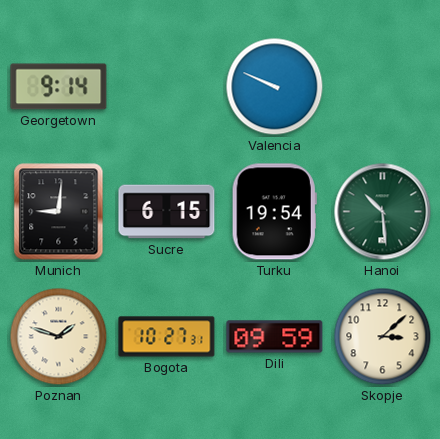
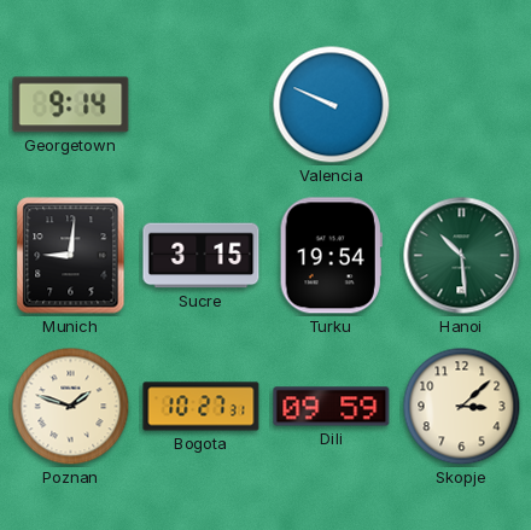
Sucre: 6:15 -> 3:15
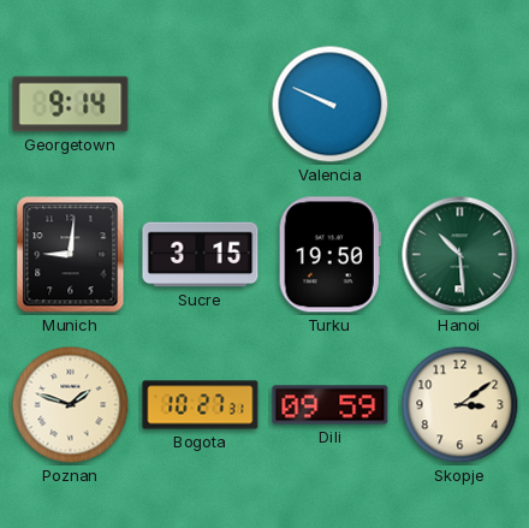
Turku: 19:54 -> 19:50
Skopje: 3:08 -> 3:09
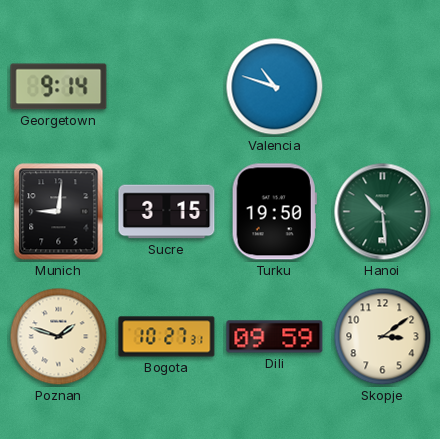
Valencia: 9:49 -> 10:48
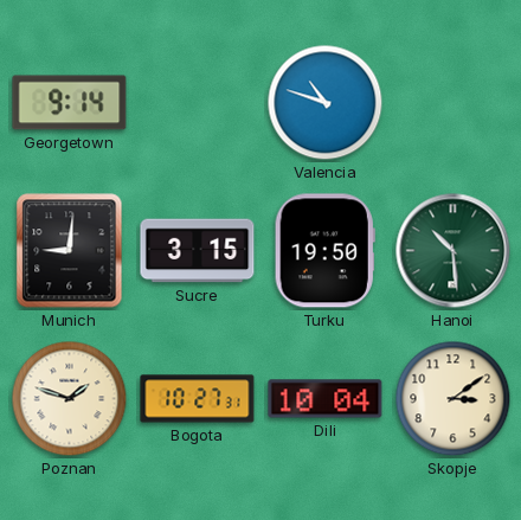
Dili: 09:59 -> 10:04
